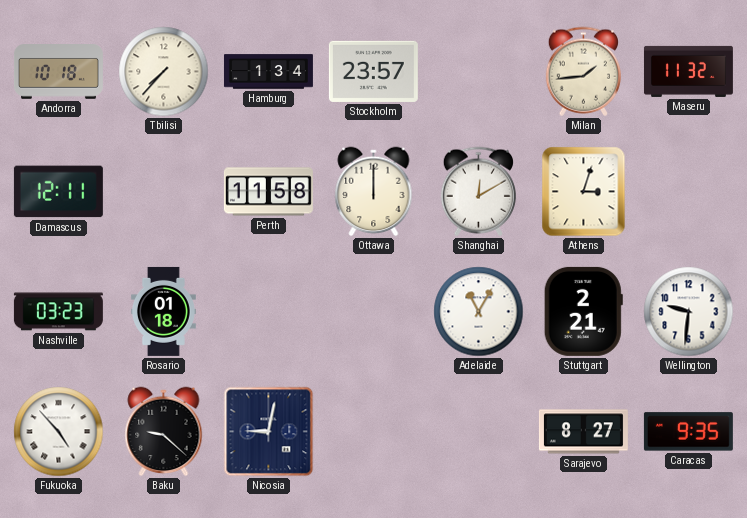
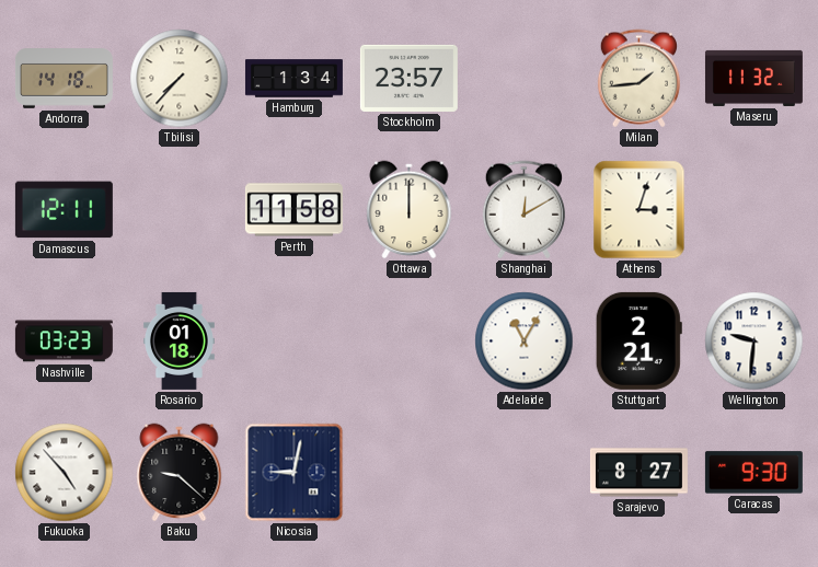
Andorra: 10:18 -> 14:18
Caracas: 9:35 -> 9:30
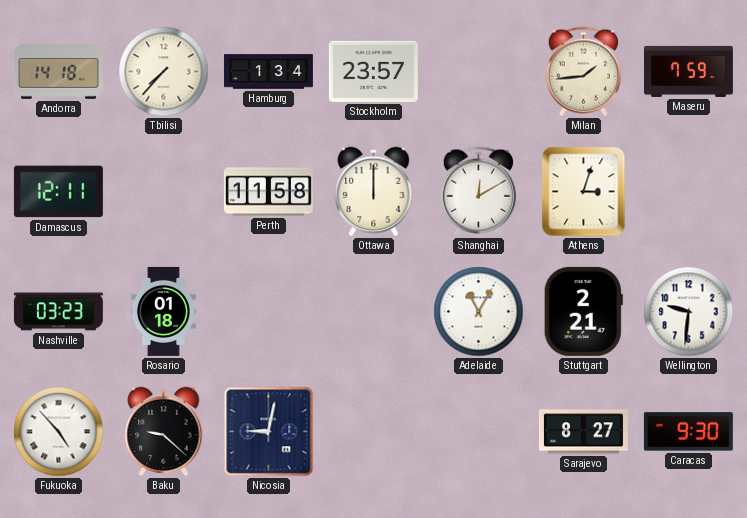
Maseru: 11:32 -> 7:59
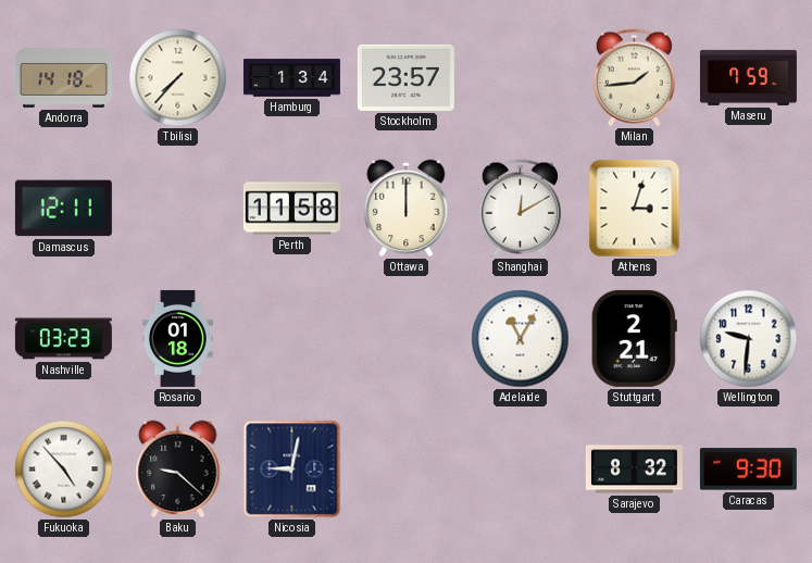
Sarajevo: 8:27 -> 8:32
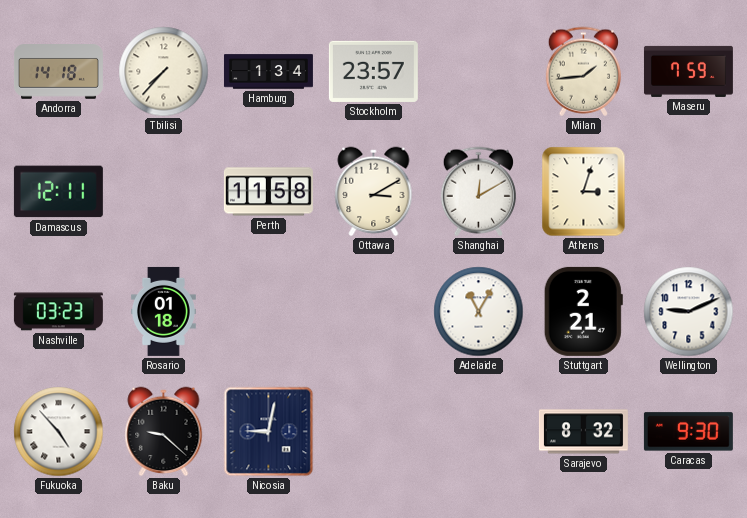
Ottawa: 12:00 -> 3:10
Wellington: 9:31 -> 9:11
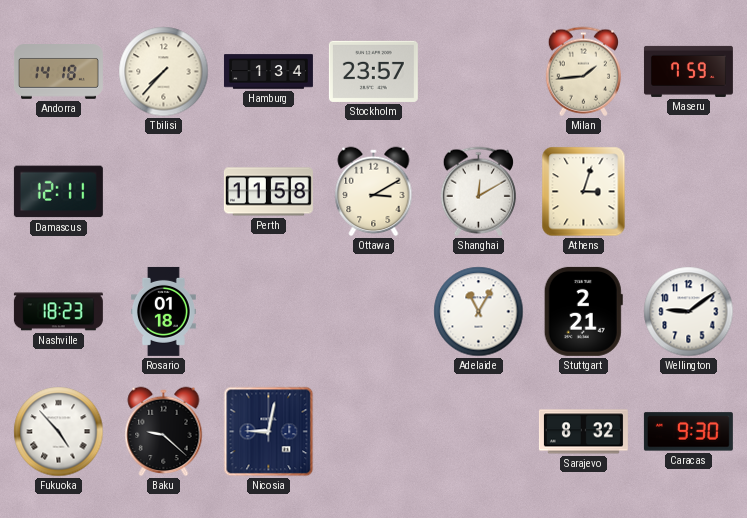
Nashville: 03:23 -> 18:23
Wellington: 9:11 -> 9:09
